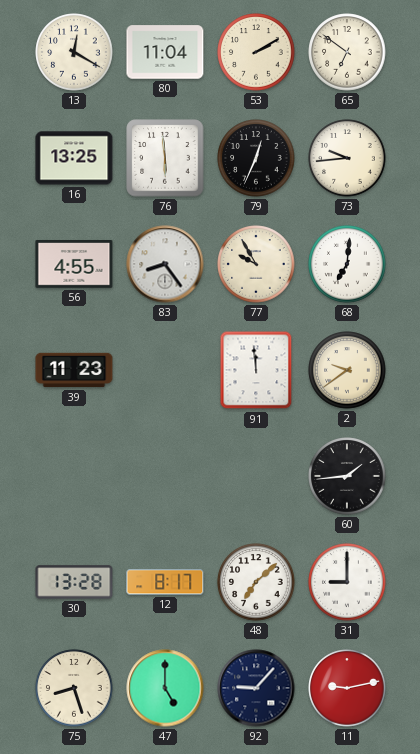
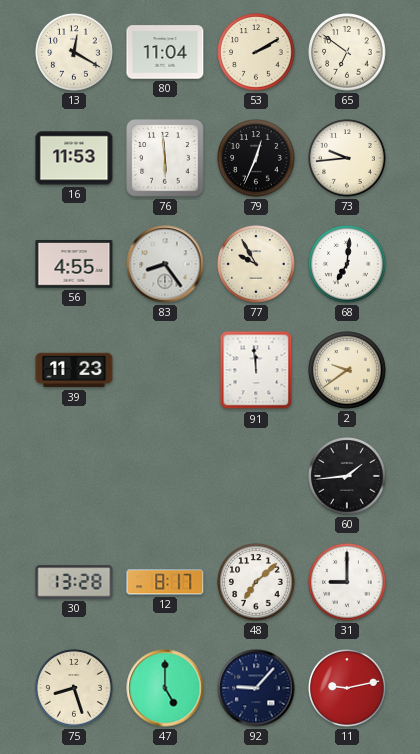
16: 13:25 -> 11:53
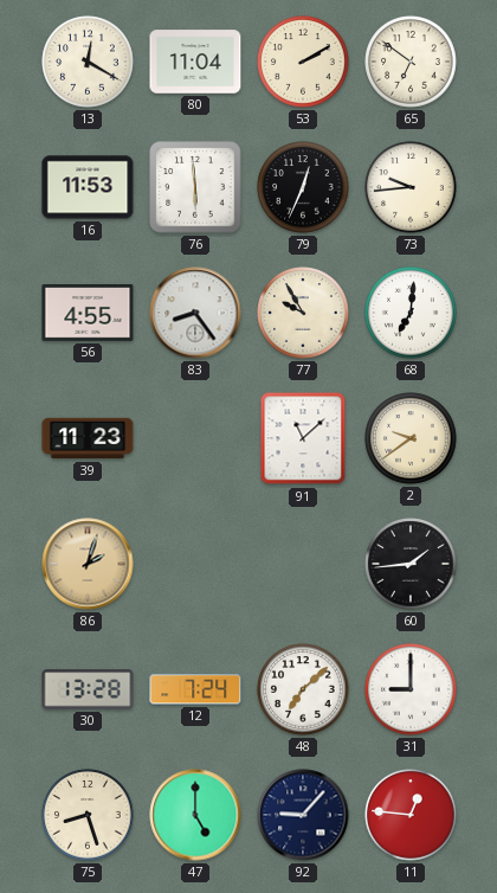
91: 11:59 -> 11:08
86: none -> 2:03
12: 8:17 -> 7:24
11: 9:13 -> 12:46
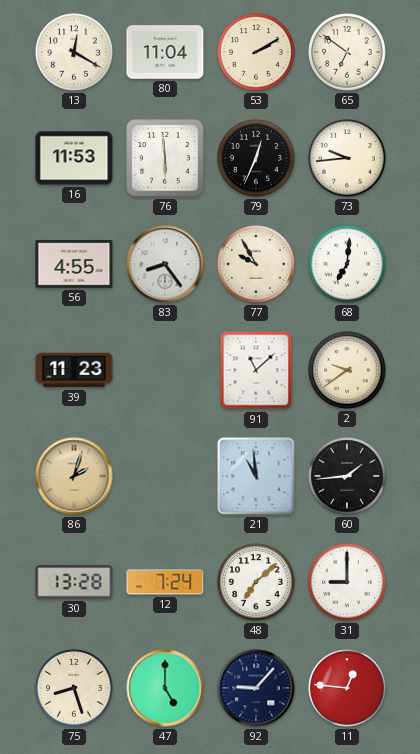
21: none -> 10:59
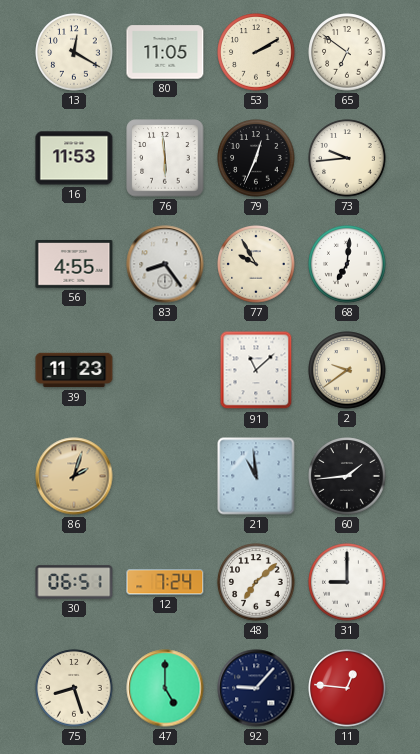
80: 11:04 -> 11:05
30: 13:28 -> 06:51
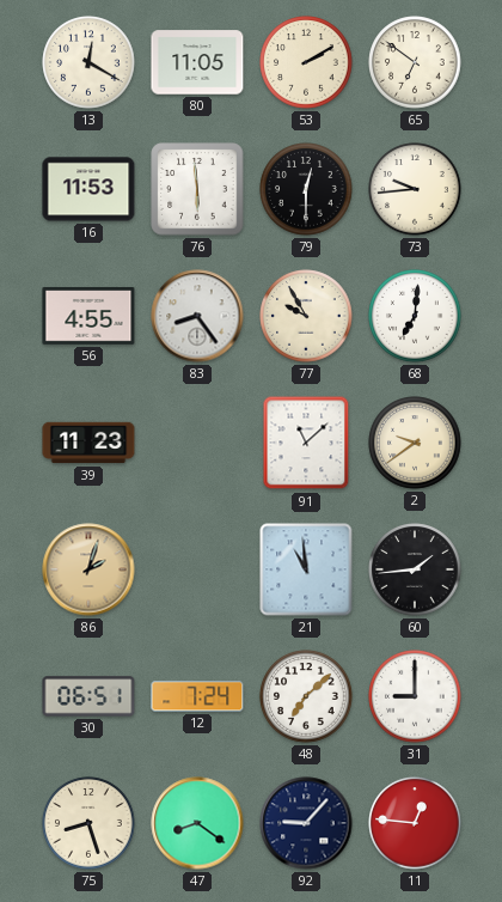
79: 12:34 -> 12:30
47: 5:00 -> 8:21
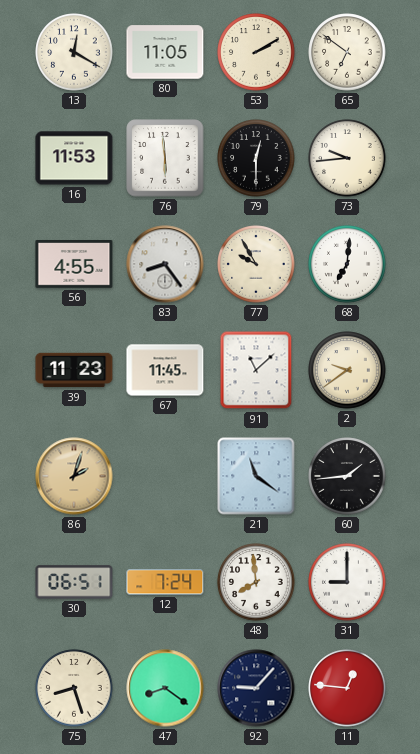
67: none -> 11:45
21: 10:59 -> 11:21
48: 7:08 -> 7:59
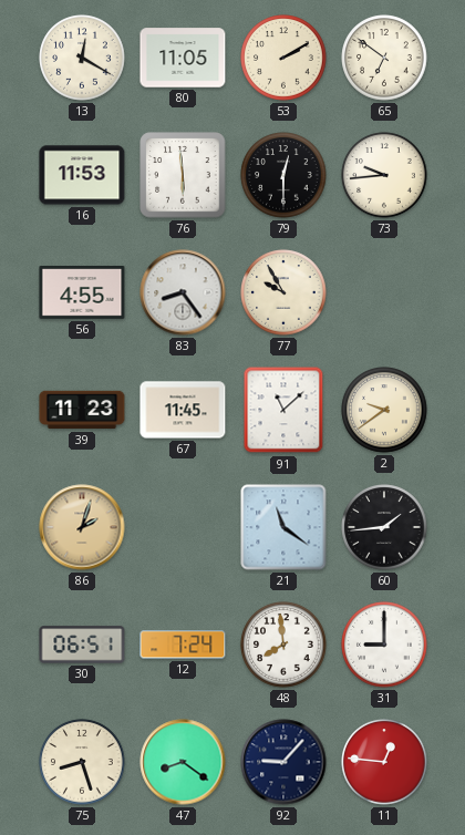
68: 7:01 -> none
